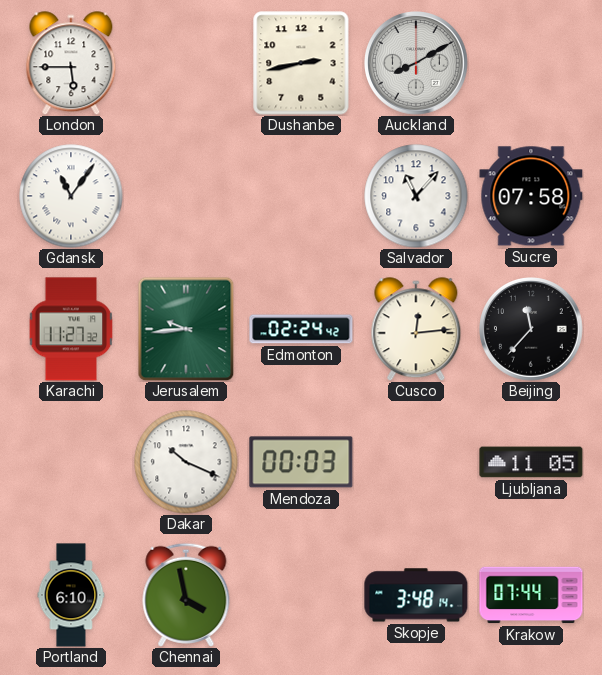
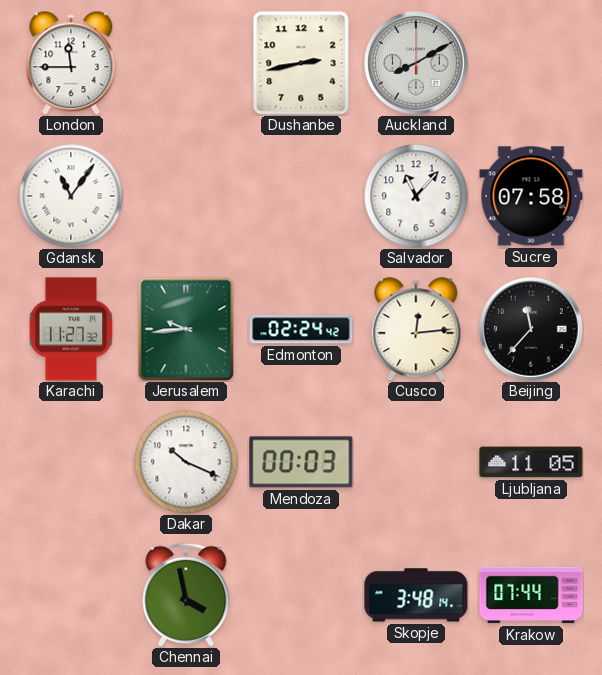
London: 5:45 -> 11:45
Portland: 6:10 -> none
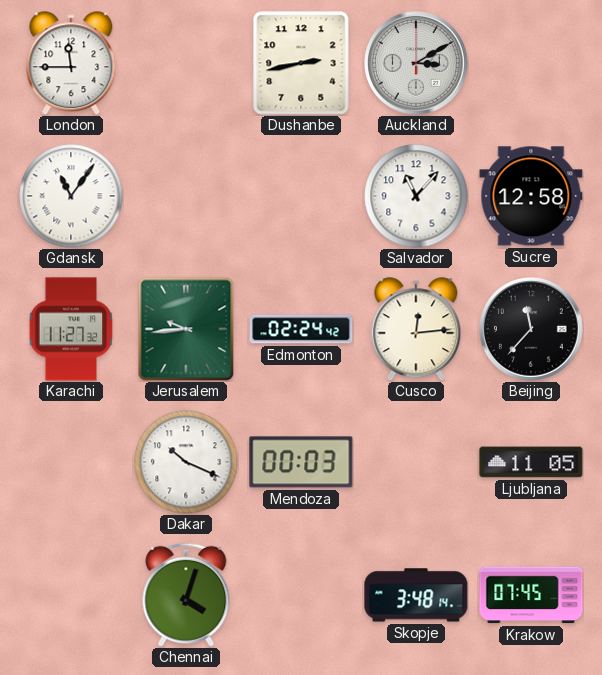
Auckland: 8:10 -> 3:10
Sucre: 07:58 -> 12:58
Chennai: 3:58 -> 4:03
Krakow: 07:44 -> 07:45
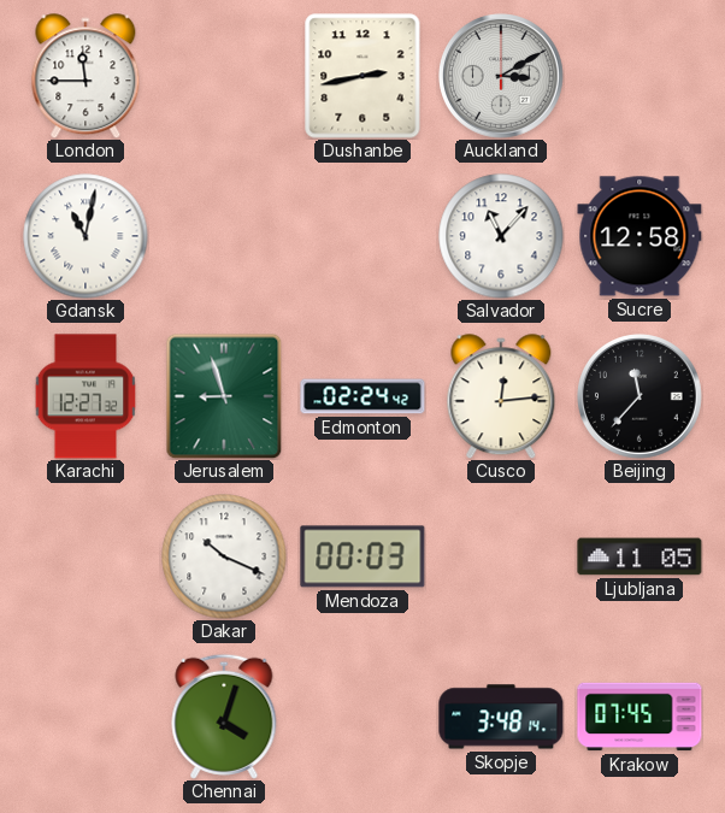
Gdansk: 11:06 -> 11:02
Karachi: 11:27 -> 12:27
Jerusalem: 9:44 -> 8:57
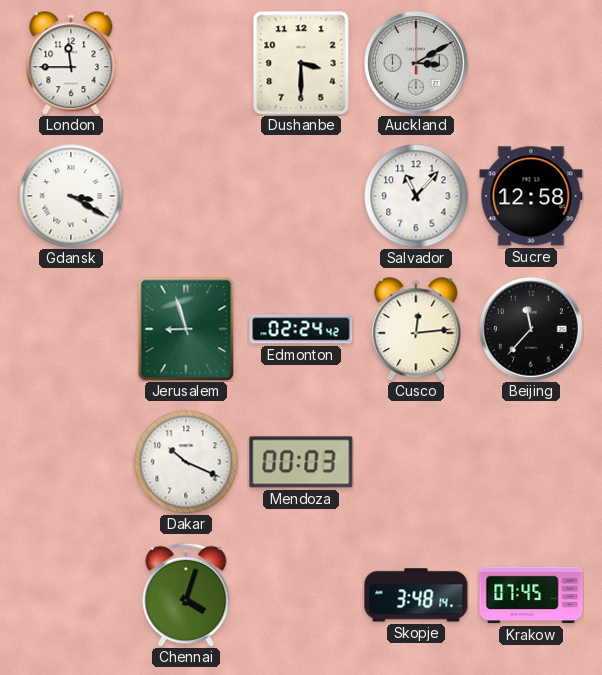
Dushanbe: 2:43 -> 3:30
Gdansk: 11:02 -> 3:20
Karachi: 12:27 -> none
Ljubljana: 11:05 -> none
